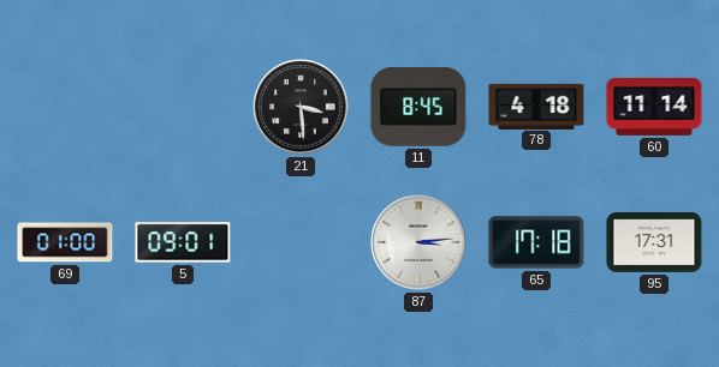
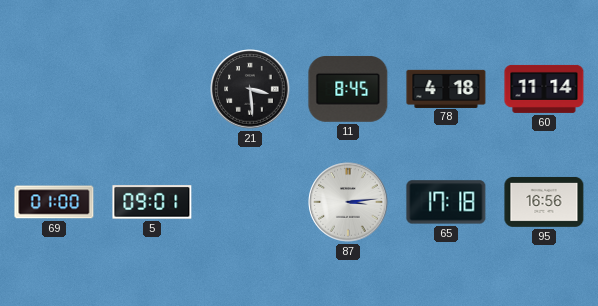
95: 17:31 -> 16:56
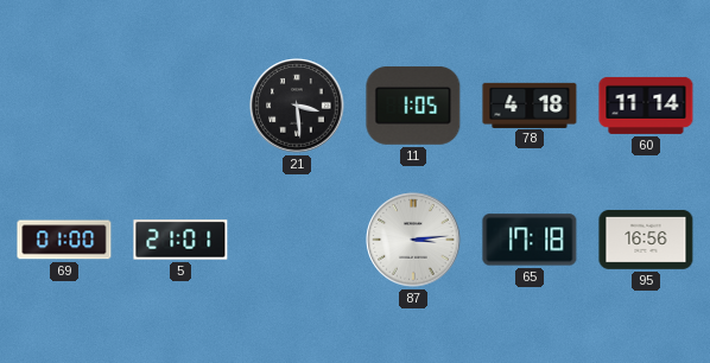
11: 8:45 -> 1:05
5: 09:01 -> 21:01
